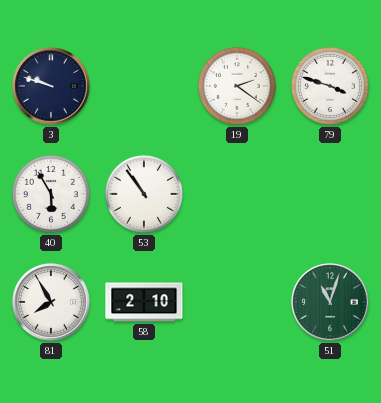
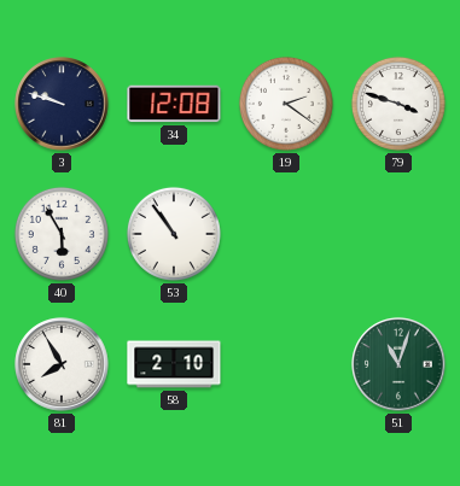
34: none -> 12:08
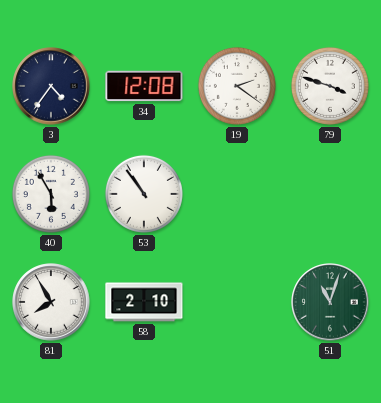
3: 9:48 -> 4:36
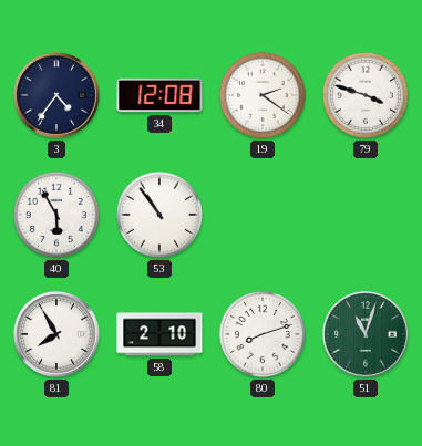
80: none -> 8:12
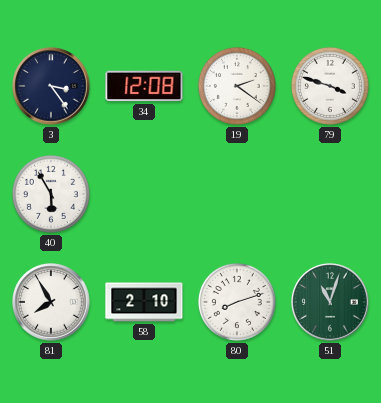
3: 4:36 -> 3:24
53: 10:54 -> none
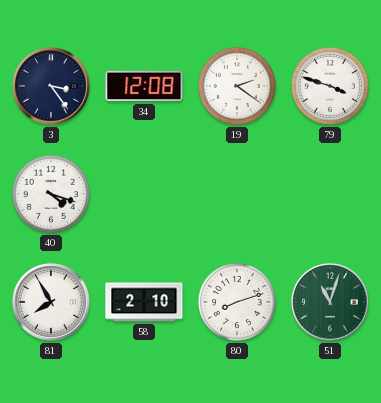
40: 5:55 -> 4:18
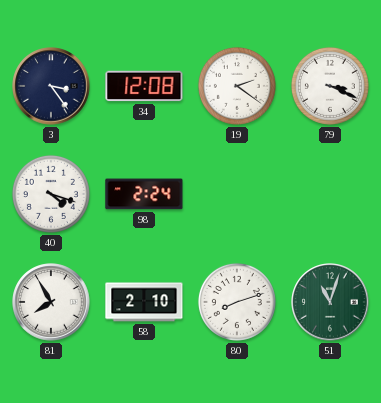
79: 3:48 -> 3:19
98: none -> 2:24
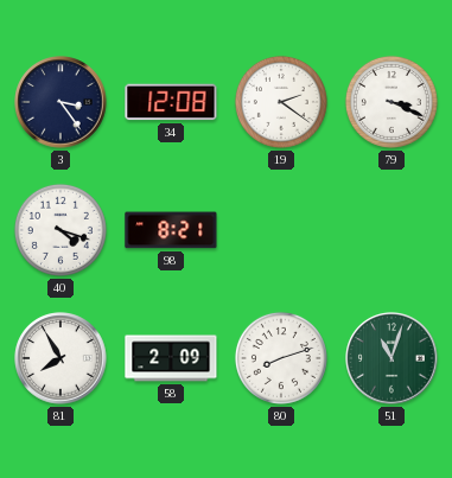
98: 2:24 -> 8:21
58: 2:10 -> 2:09
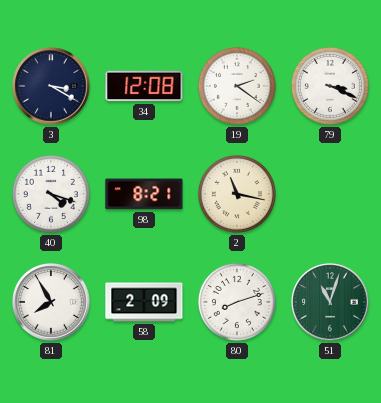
3: 3:24 -> 3:20
2: none -> 11:17
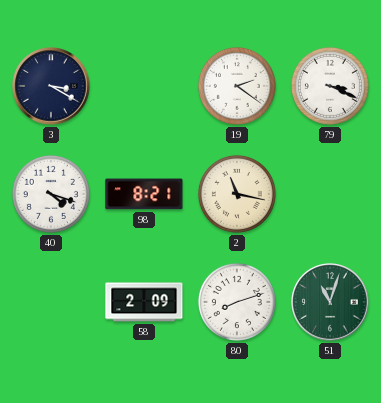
34: 12:08 -> none
81: 7:55 -> none
